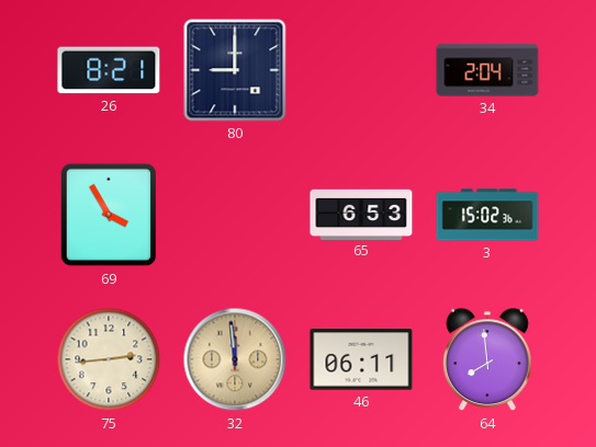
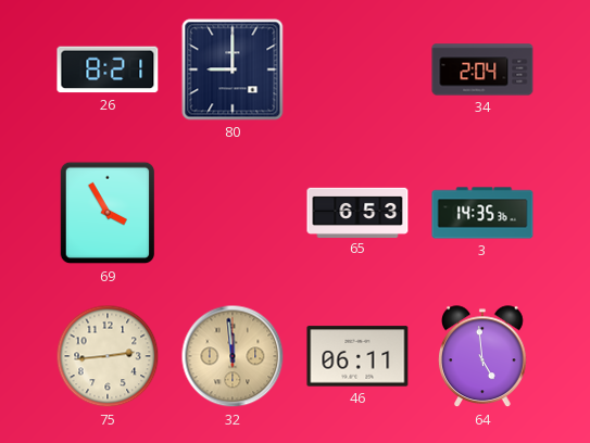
3: 15:02 -> 14:35
64: 7:59 -> 4:59
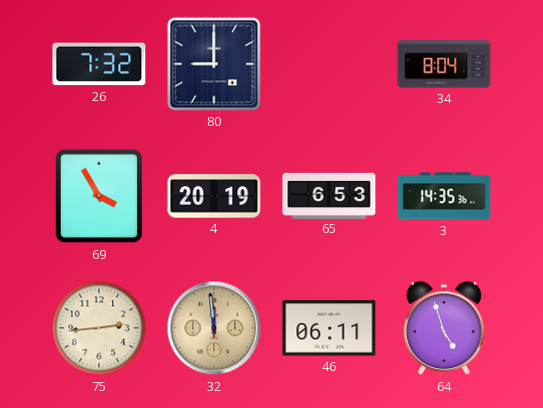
26: 8:21 -> 7:32
34: 2:04 -> 8:04
4: none -> 20:19
64: 4:59 -> 4:57
